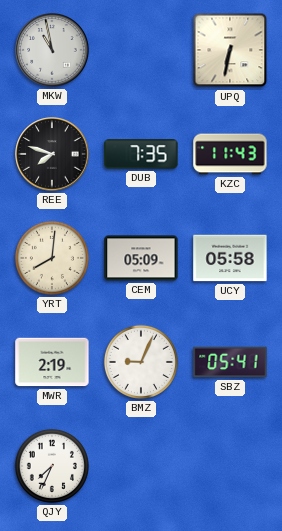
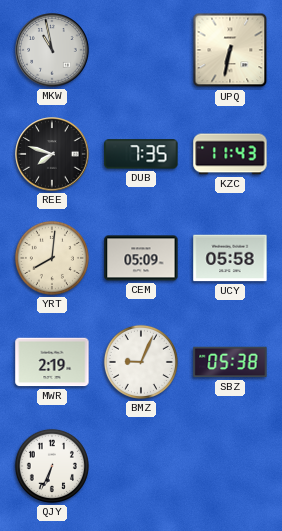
SBZ: 05:41 -> 05:38
QJY: 7:34 -> 6:34
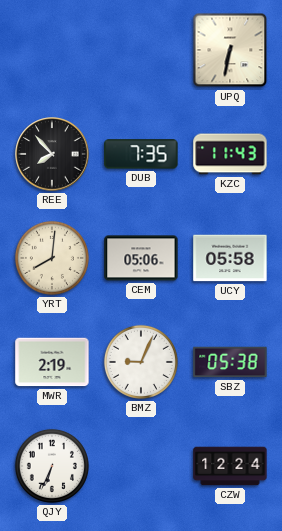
MKW: 10:58 -> none
REE: 7:48 -> 7:53
CEM: 05:09 -> 05:06
CZW: none -> 12:24
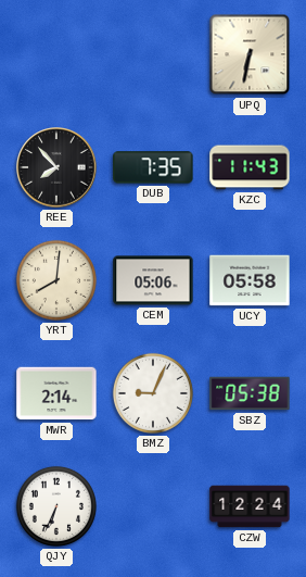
MWR: 2:19 -> 2:14
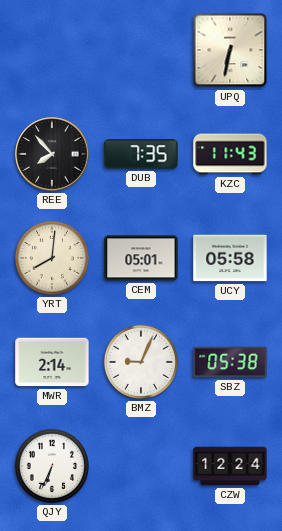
CEM: 05:06 -> 05:01
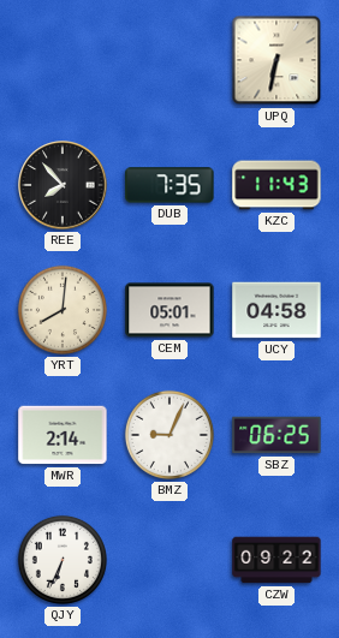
UCY: 05:58 -> 04:58
SBZ: 05:38 -> 06:25
CZW: 12:24 -> 09:22
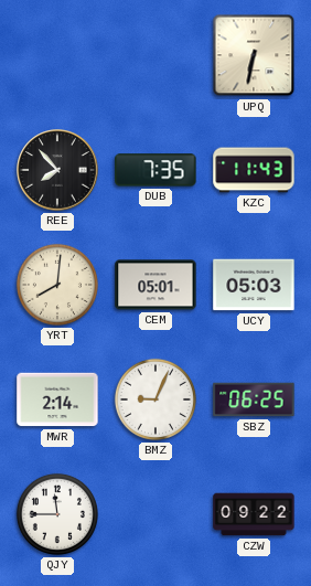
UCY: 04:58 -> 05:03
QJY: 6:34 -> 11:45
